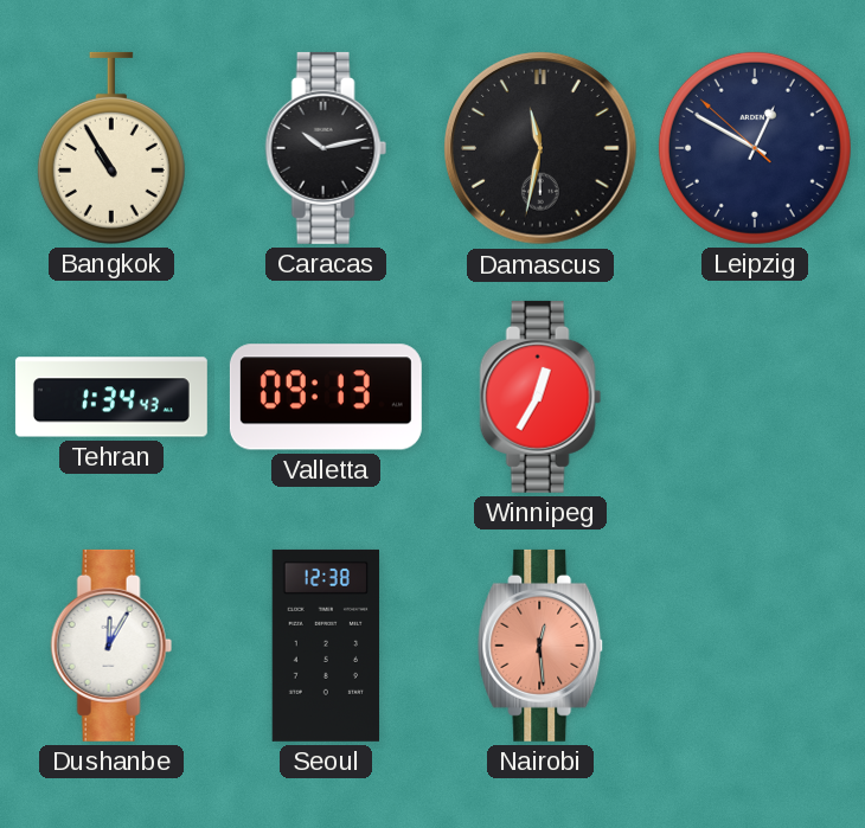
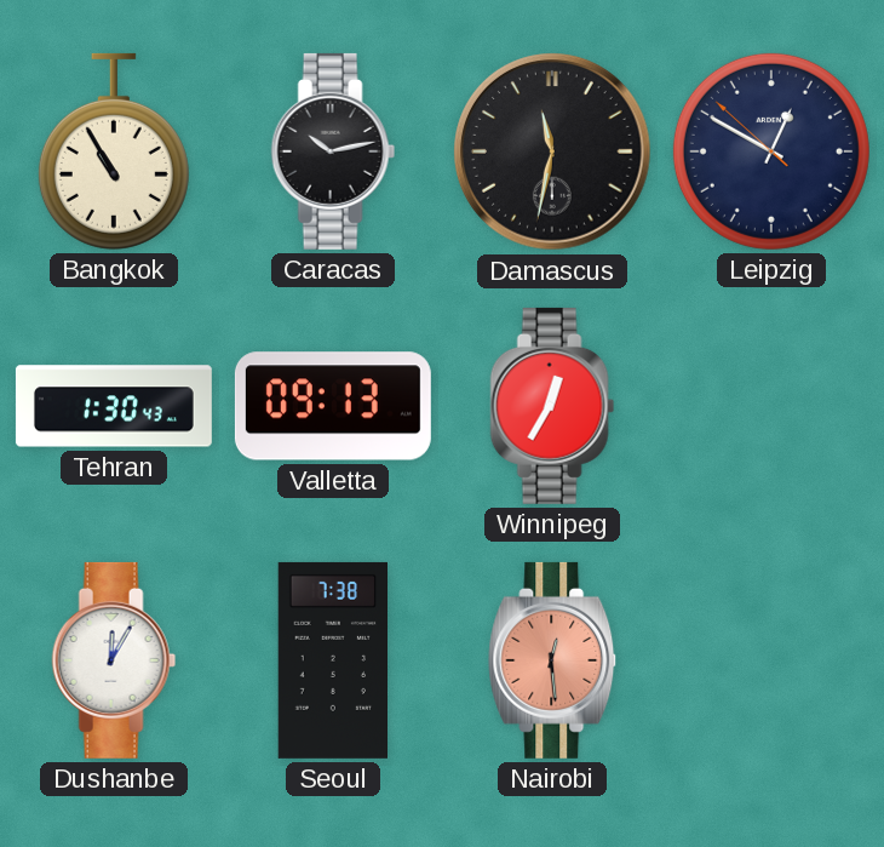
Tehran: 1:34 -> 1:30
Seoul: 12:38 -> 7:38
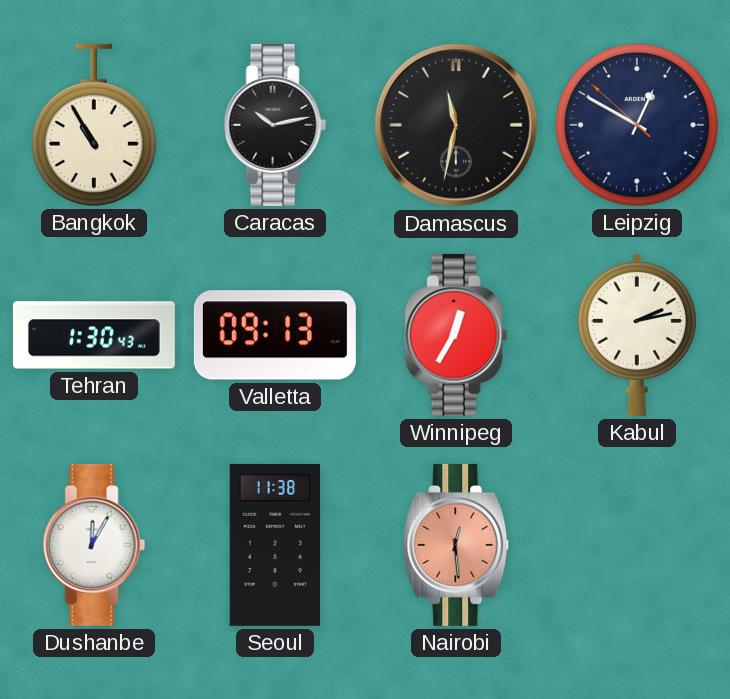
Kabul: none -> 2:13
Seoul: 7:38 -> 11:38
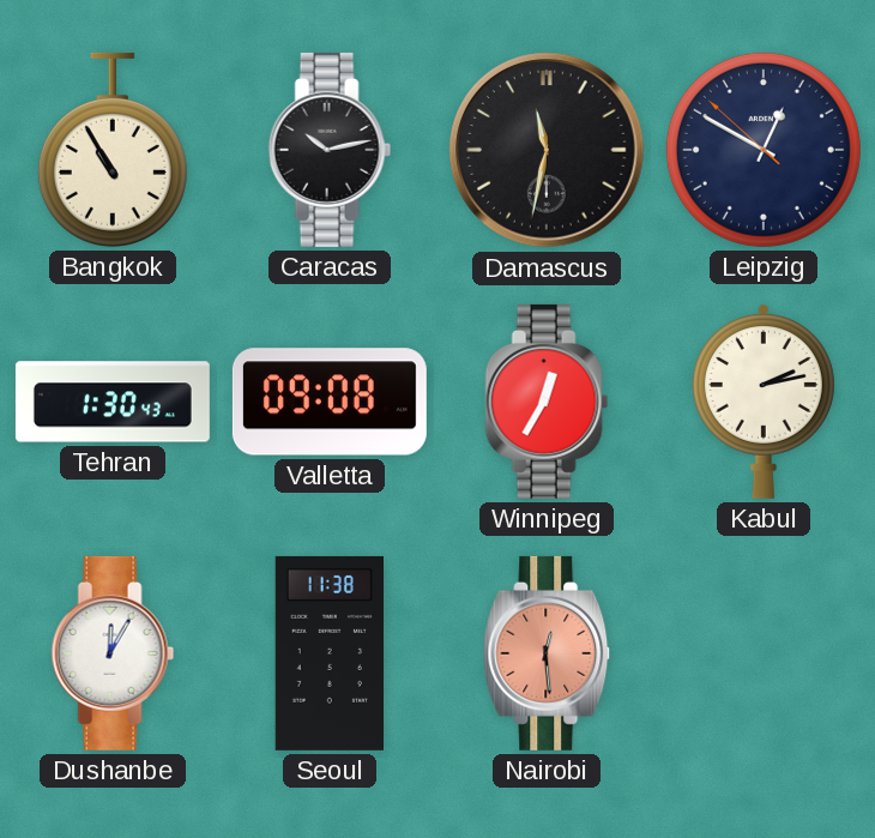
Valletta: 09:13 -> 09:08
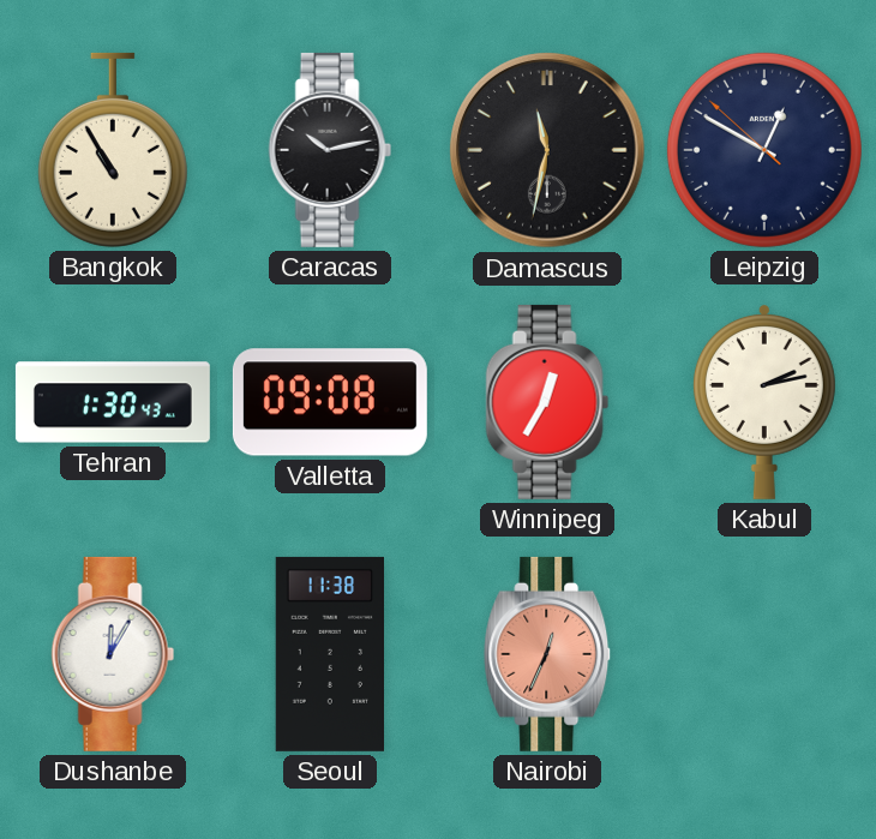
Nairobi: 12:29 -> 12:34
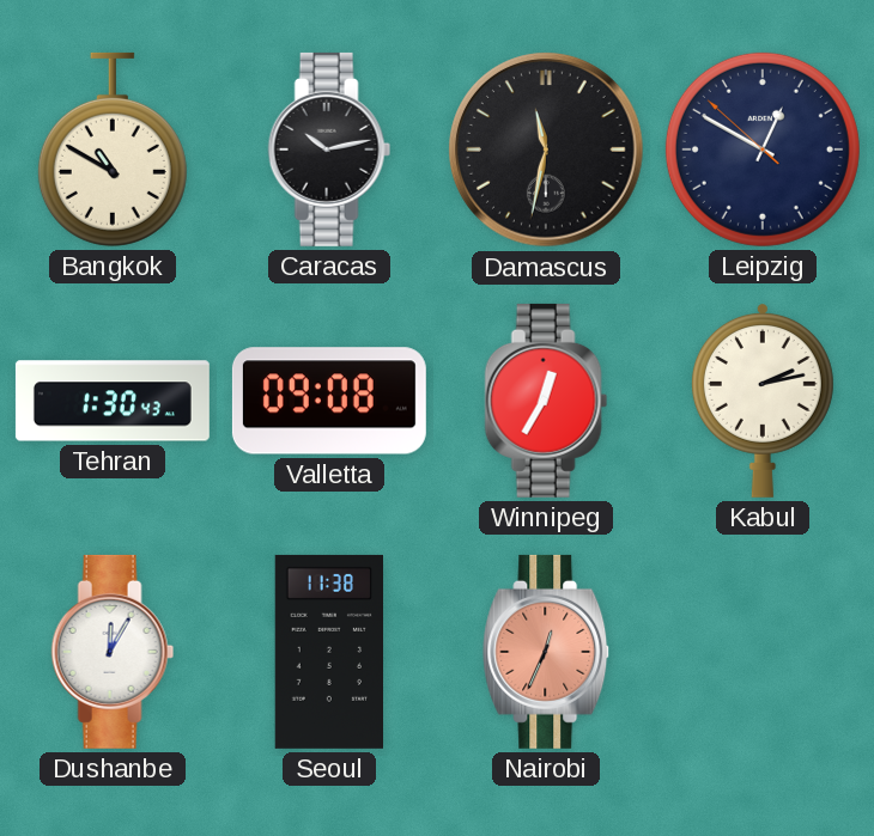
Bangkok: 10:55 -> 10:50
